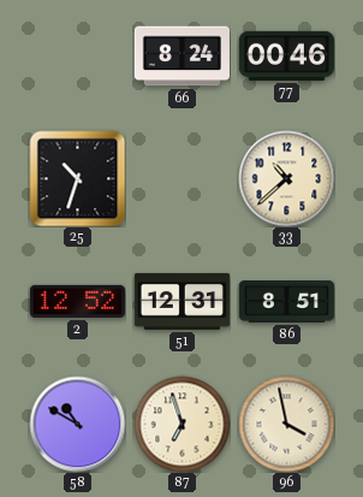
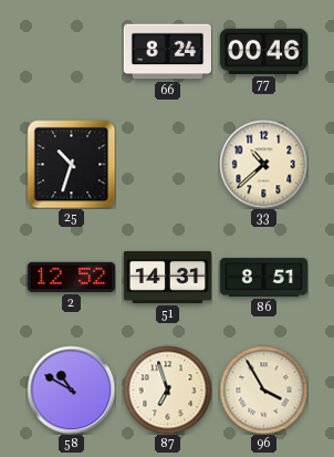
51: 12:31 -> 14:31
96: 3:58 -> 3:55
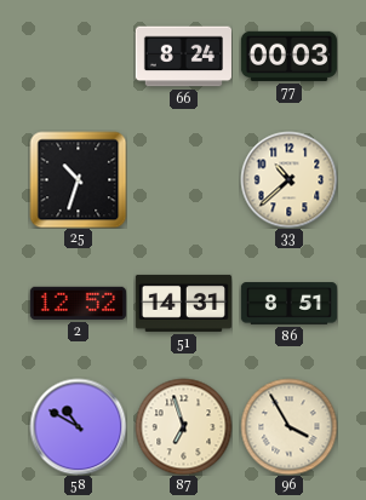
77: 00:46 -> 00:03
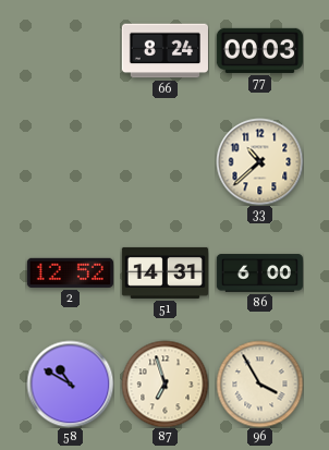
25: 10:33 -> none
86: 8:51 -> 6:00
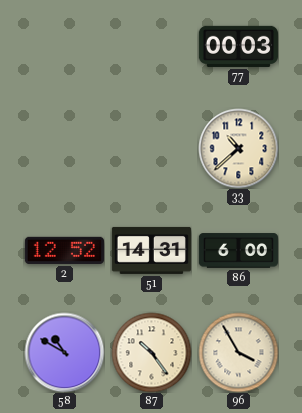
66: 8:24 -> none
87: 6:57 -> 10:24
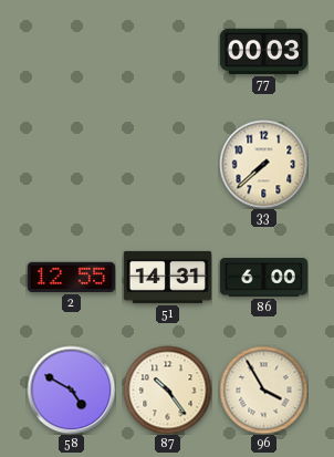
33: 10:38 -> 7:38
2: 12:52 -> 12:55
58: 10:50 -> 4:50
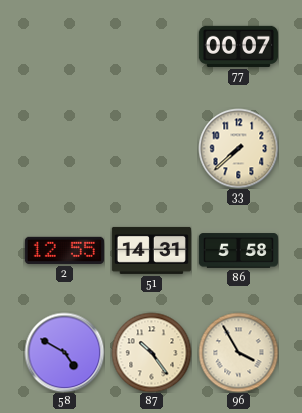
77: 00:03 -> 00:07
86: 6:00 -> 5:58
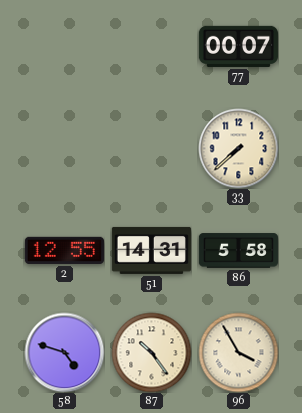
58: 4:50 -> 4:48
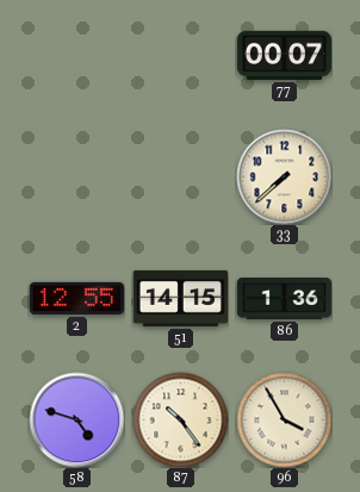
51: 14:31 -> 14:15
86: 5:58 -> 1:36
